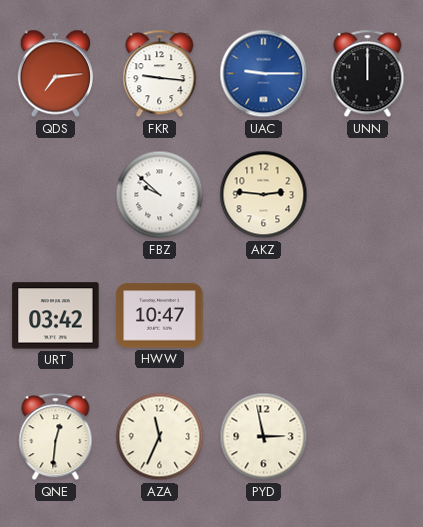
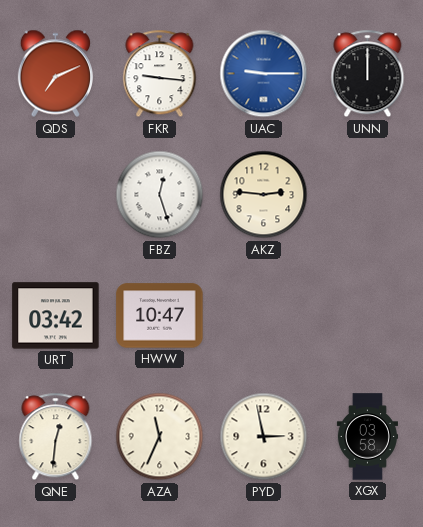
QDS: 7:14 -> 7:11
FBZ: 9:52 -> 12:27
XGX: none -> 03:58
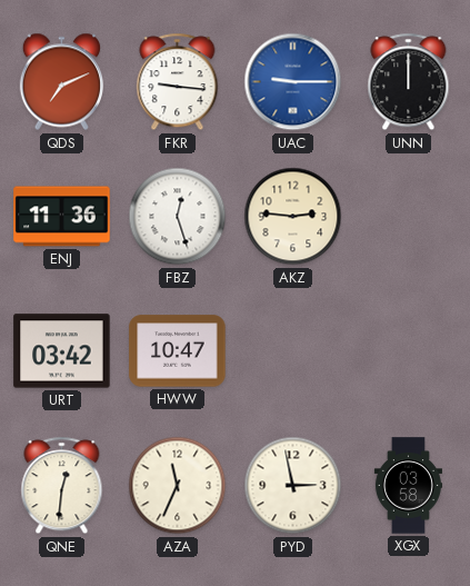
ENJ: none -> 11:36
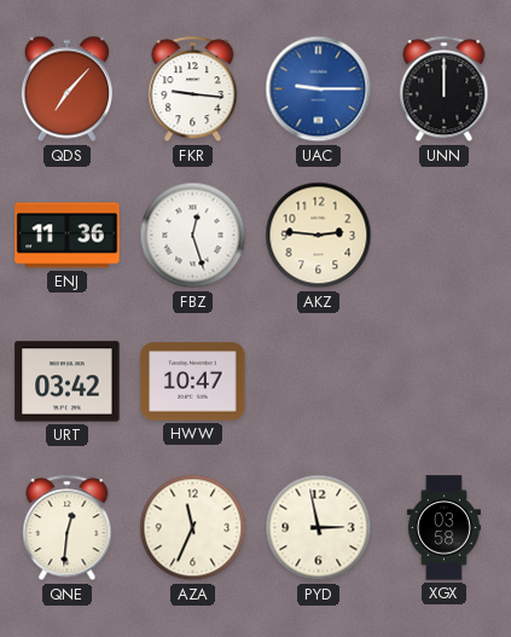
QDS: 7:11 -> 7:07
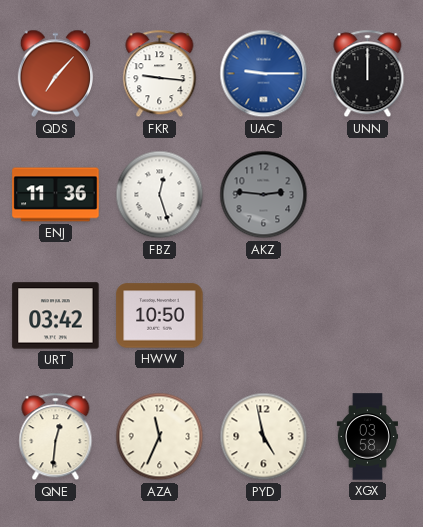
AKZ dial: cream -> grey
HWW: 10:47 -> 10:50
PYD: 2:58 -> 4:58
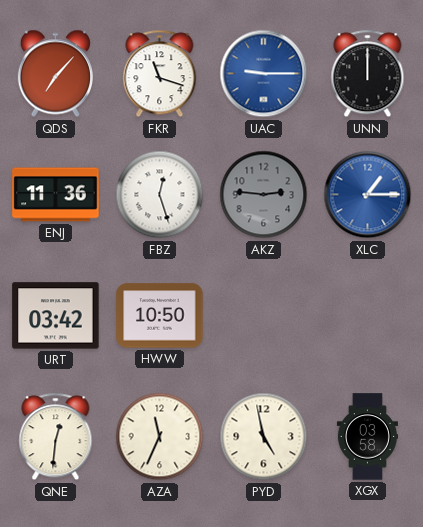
FKR: 9:16 -> 11:18
XLC: none -> 1:15
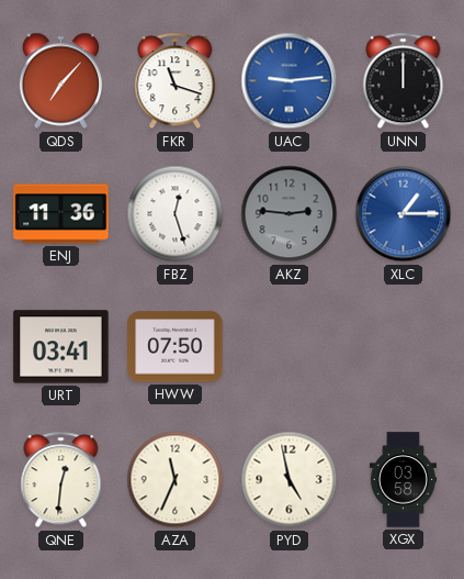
UAC: 9:15 -> 9:14
URT: 03:42 -> 03:41
HWW: 10:50 -> 07:50
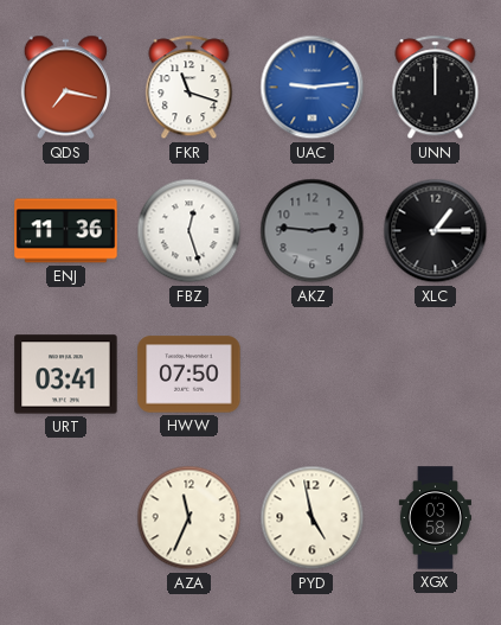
QDS: 7:07 -> 7:17
XLC dial: blue -> black
QNE: 12:31 -> none
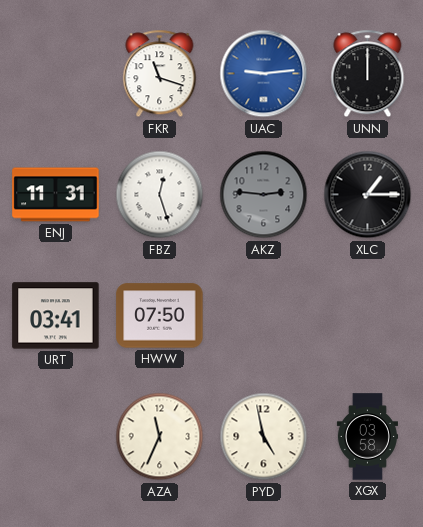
QDS: 7:17 -> none
ENJ: 11:36 -> 11:31
